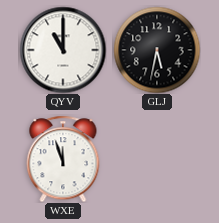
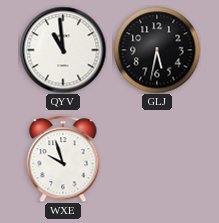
QYV: 11:00 -> 10:59
WXE: 11:57 -> 9:57
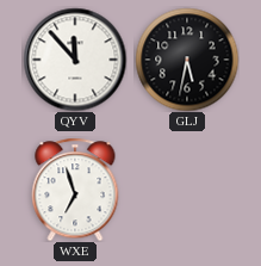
QYV: 10:59 -> 11:53
WXE: 9:57 -> 6:57
